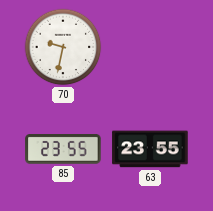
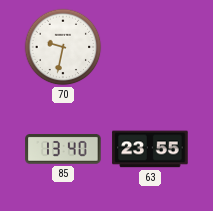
85: 23:55 -> 13:40
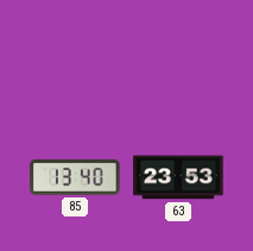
70: 9:32 -> none
63: 23:55 -> 23:53
